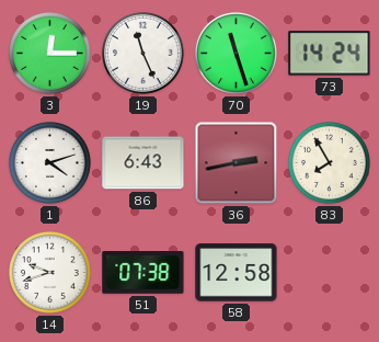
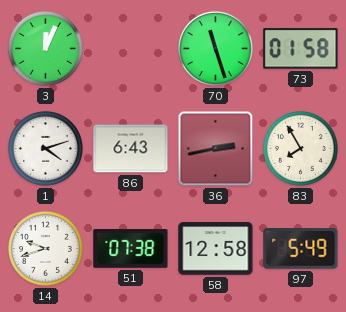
3: 12:15 -> 12:04
19: 11:26 -> none
73: 14:24 -> 01:58
97: none -> 5:49
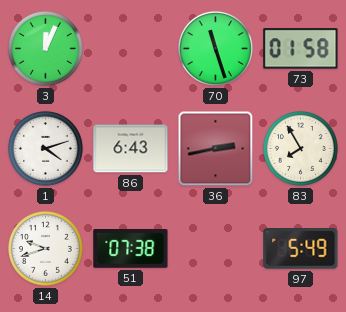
58: 12:58 -> none
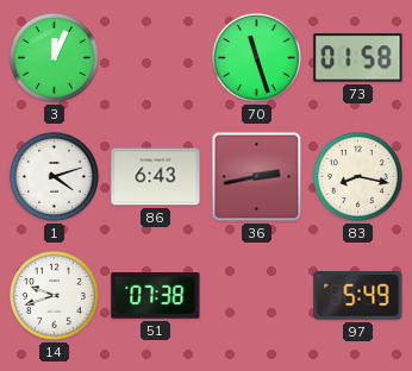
83: 7:55 -> 8:17
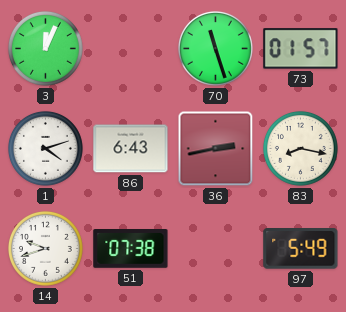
73: 01:58 -> 01:57
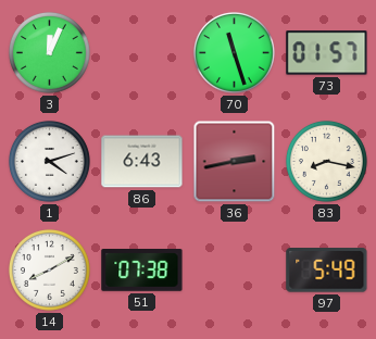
14: 9:42 -> 8:10
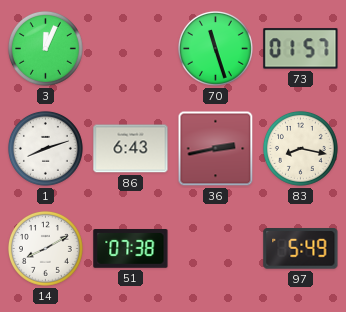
1: 4:12 -> 8:12
